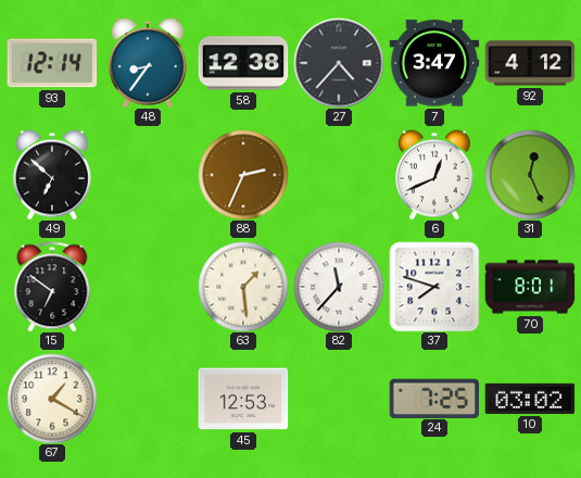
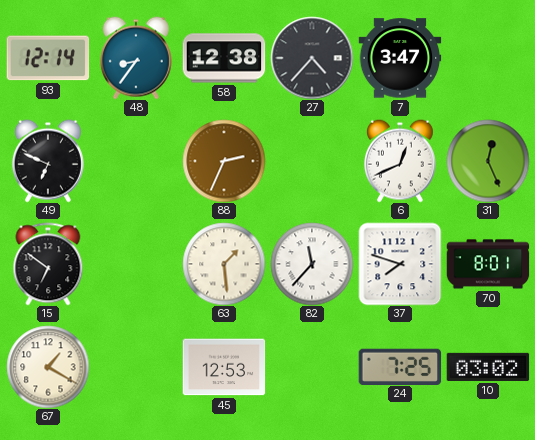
92: 4:12 -> none
49: 6:52 -> 6:49
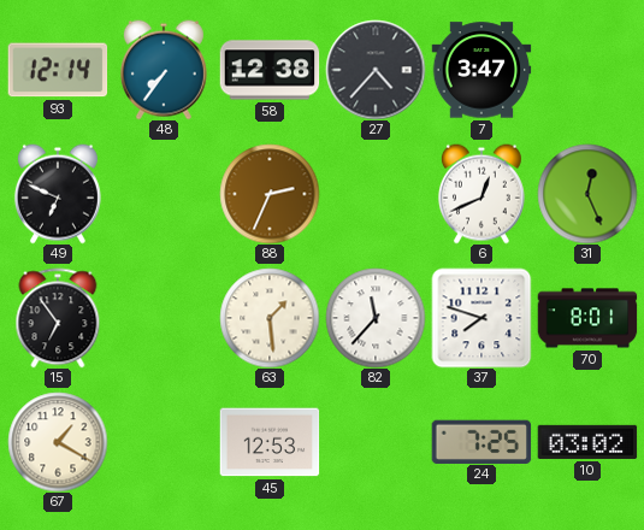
48: 8:36 -> 7:36
15: 6:51 -> 6:54
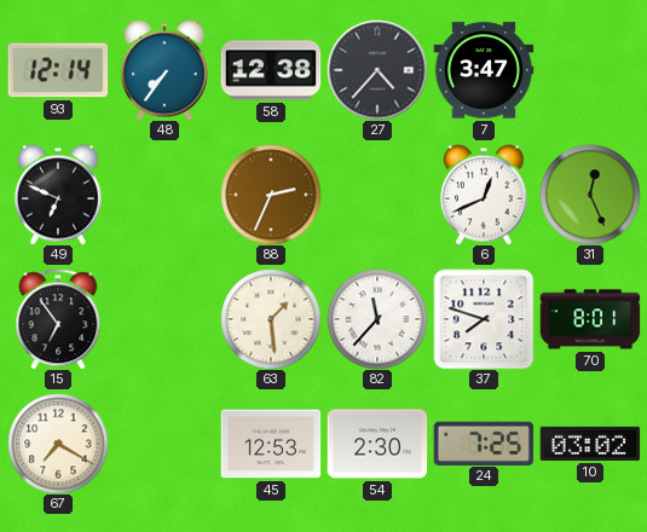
67: 1:20 -> 7:20
54: none -> 2:30
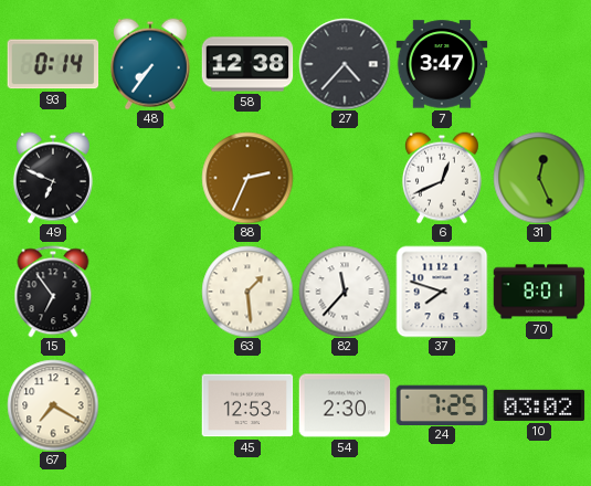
93: 12:14 -> 0:14
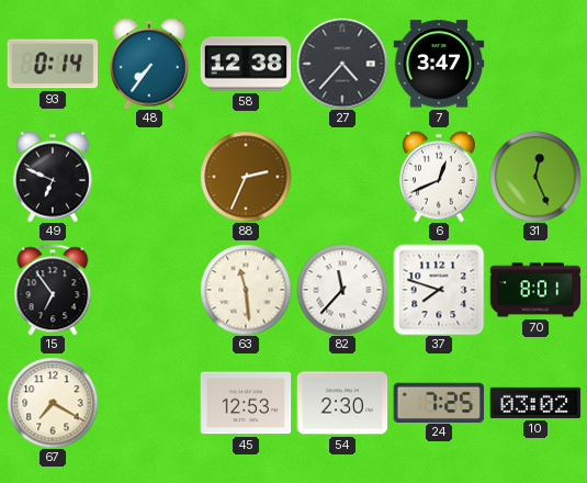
63: 1:29 -> 11:29
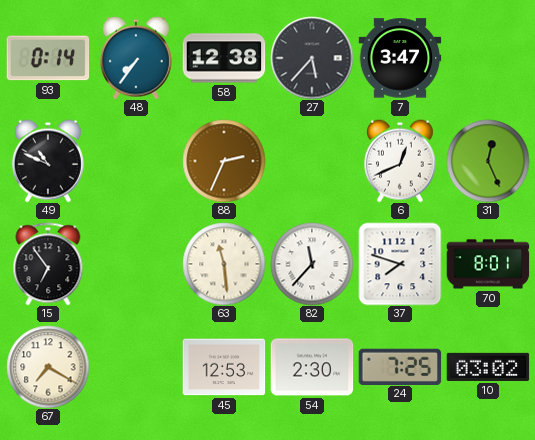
27: 4:37 -> 5:37
49: 6:49 -> 10:49
